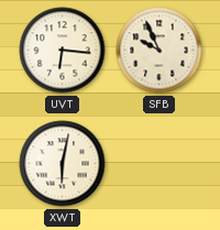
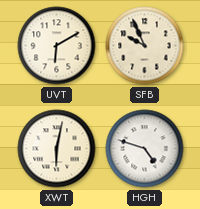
UVT: 6:16 -> 6:10
HGH: none -> 4:48
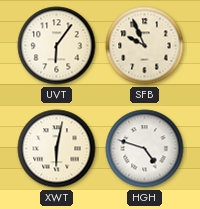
UVT: 6:10 -> 6:06
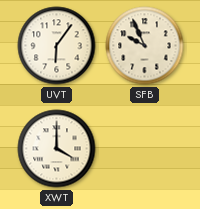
XWT: 6:02 -> 4:00
HGH: 4:48 -> none
